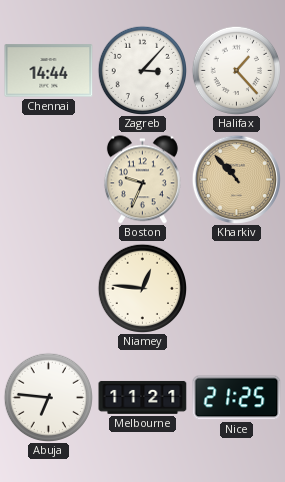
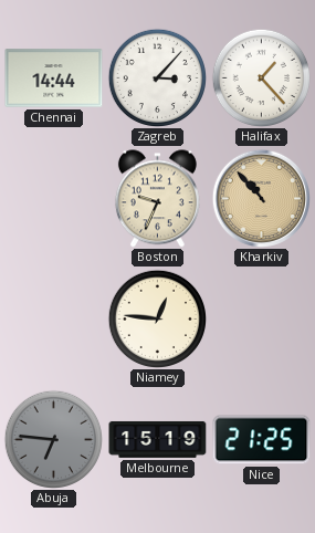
Abuja dial: white -> grey
Melbourne: 11:21 -> 15:19
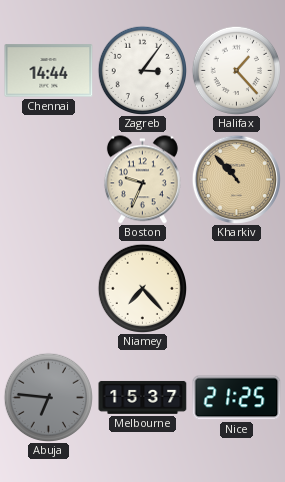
Zagreb: 3:07 -> 3:06
Niamey: 12:46 -> 7:23
Melbourne: 15:19 -> 15:37
